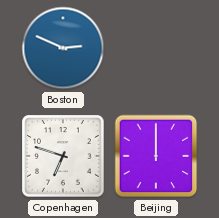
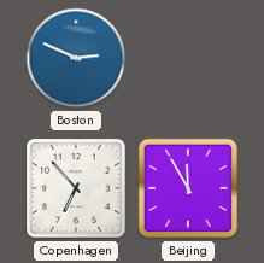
Copenhagen: 6:48 -> 6:53
Beijing: 12:00 -> 11:55
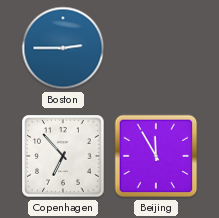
Boston: 2:49 -> 2:45
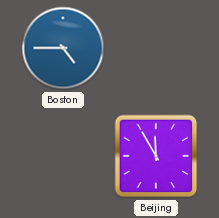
Boston: 2:45 -> 4:45
Copenhagen: 6:53 -> none
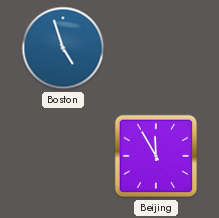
Boston: 4:45 -> 4:57
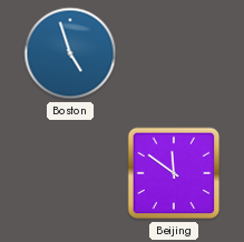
Beijing: 11:55 -> 11:51
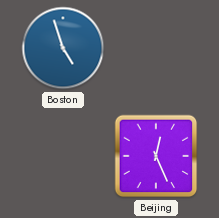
Beijing: 11:51 -> 12:26
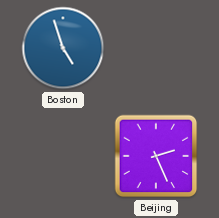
Beijing: 12:26 -> 2:26
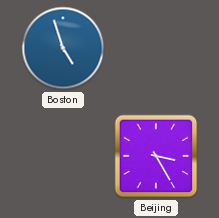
Beijing: 2:26 -> 3:25
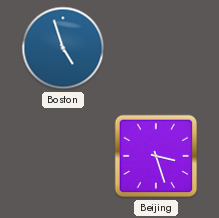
Beijing: 3:25 -> 3:27
